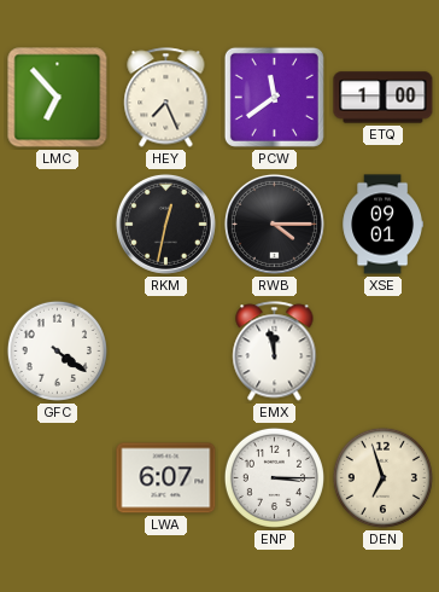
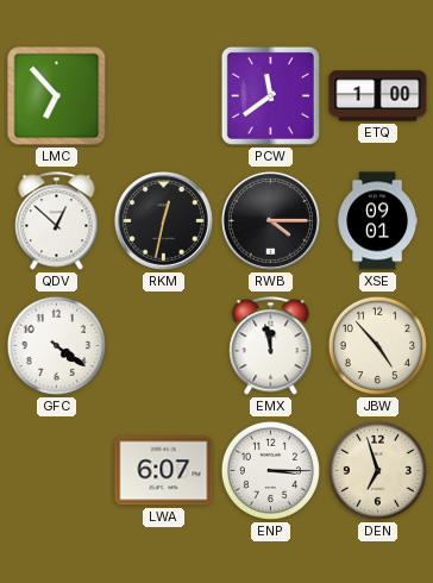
HEY: 7:26 -> none
QDV: none -> 12:52
JBW: none -> 4:53
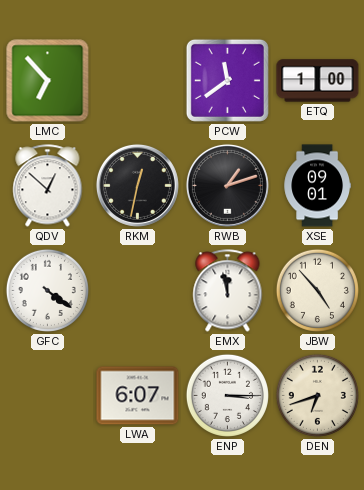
RWB: 4:15 -> 1:12
DEN: 6:57 -> 6:42
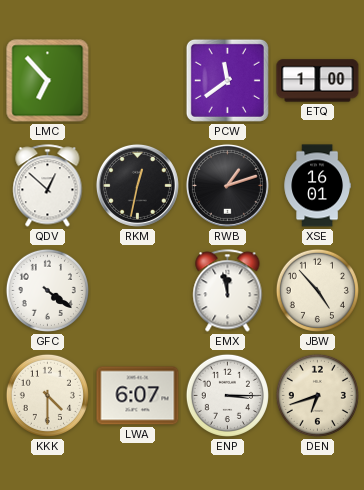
XSE: 09:01 -> 16:01
KKK: none -> 4:30
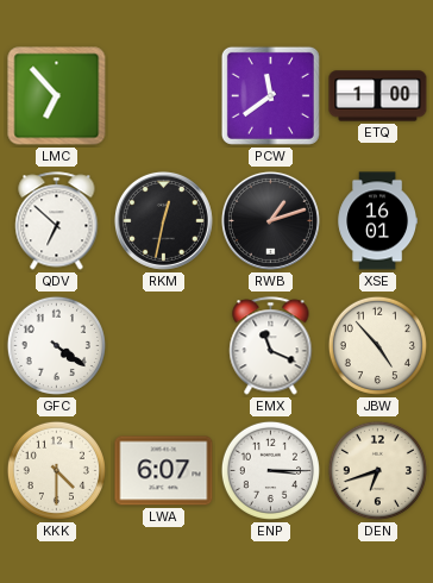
QDV: 12:52 -> 6:52
EMX: 11:58 -> 11:19
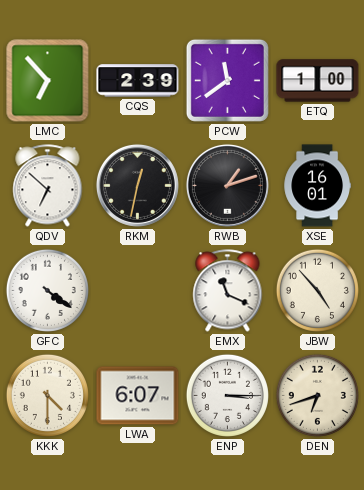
CQS: none -> 2:39
